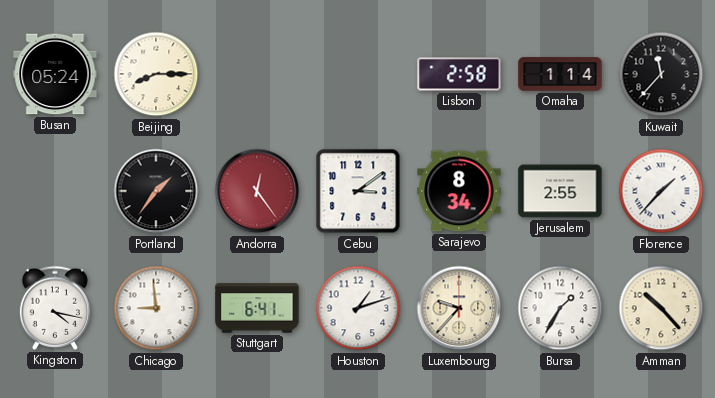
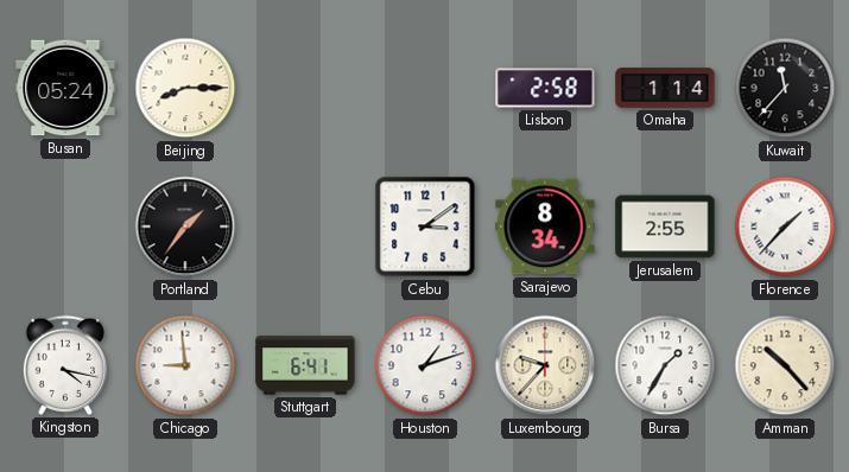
Andorra: 12:24 -> none
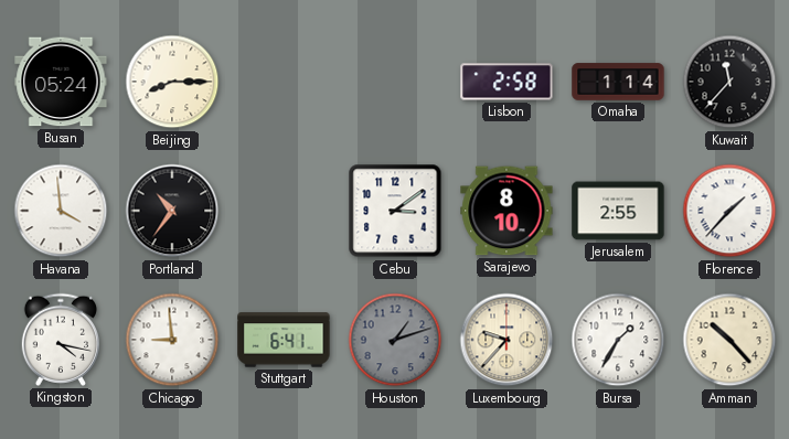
Havana: none -> 3:59
Portland: 1:36 -> 10:36
Sarajevo: 8:34 -> 8:10
Houston dial: white -> grey
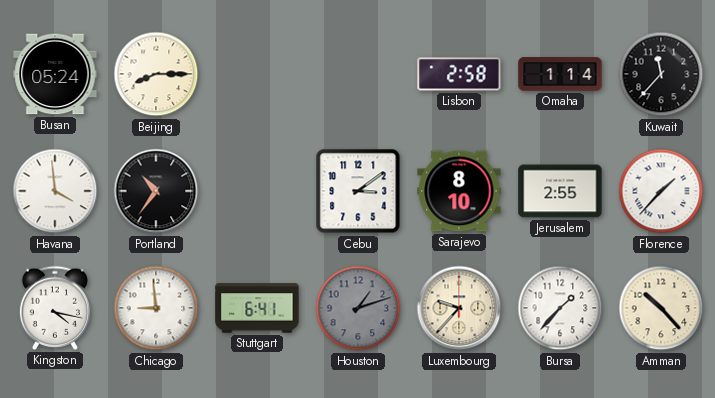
Bursa: 1:35 -> 1:37
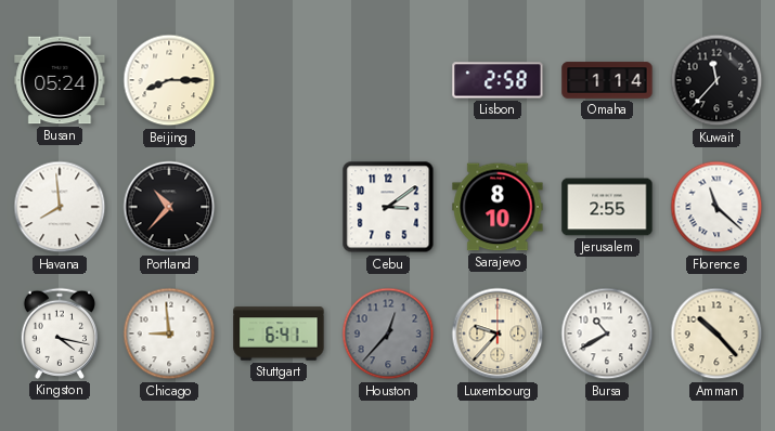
Havana: 3:59 -> 7:59
Portland: 10:36 -> 10:37
Florence: 1:37 -> 11:22
Houston: 1:12 -> 12:37
Bursa: 1:37 -> 10:40
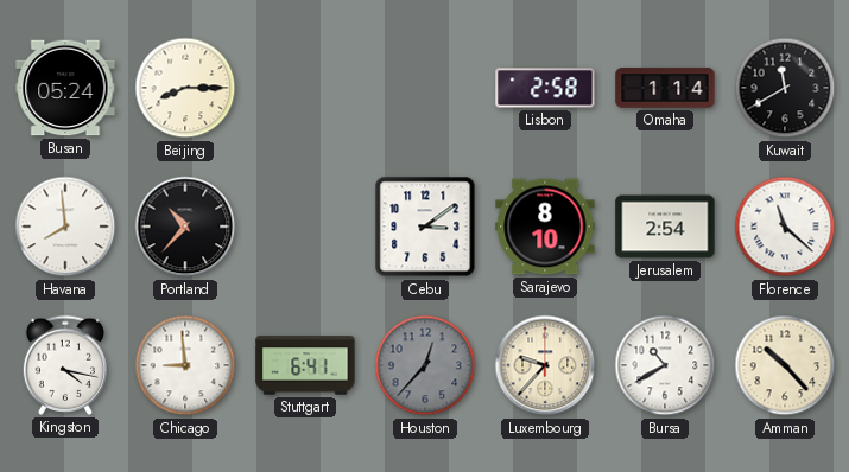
Kuwait: 11:37 -> 11:40
Jerusalem: 2:55 -> 2:54
